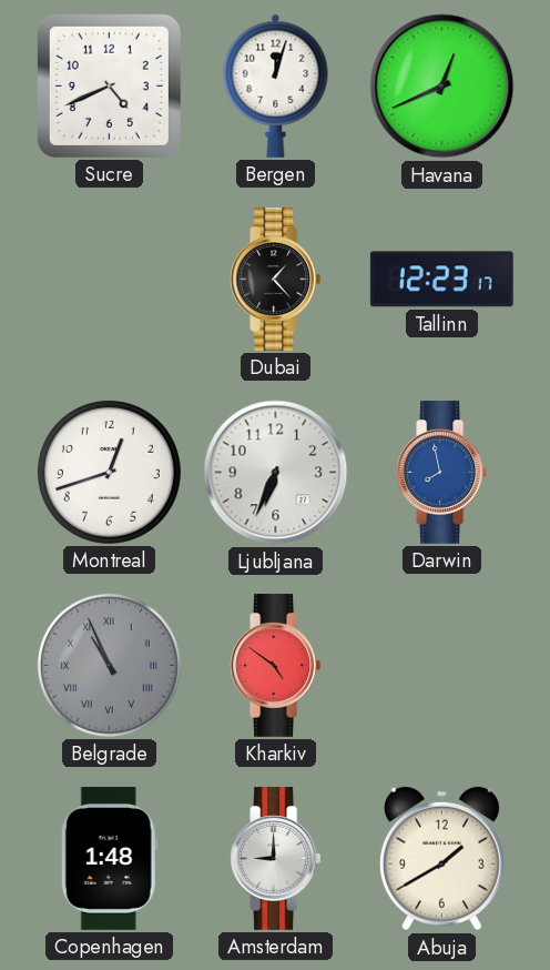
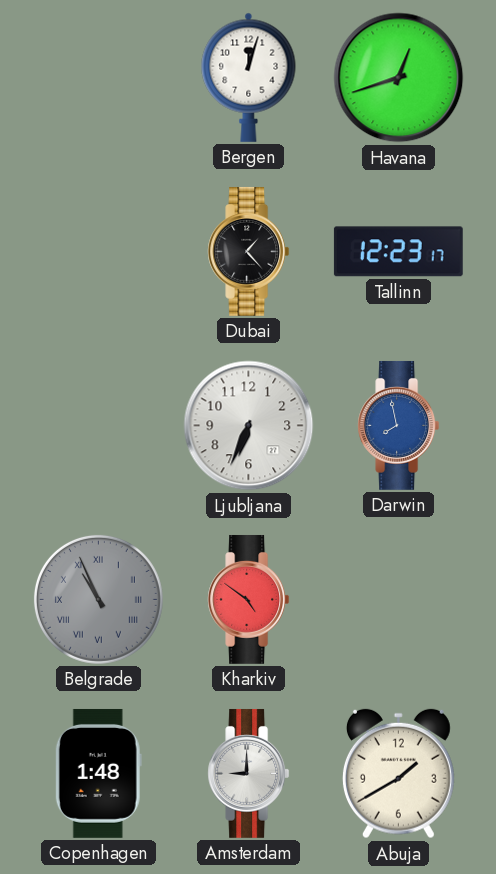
Sucre: 4:41 -> none
Havana: 12:41 -> 12:42
Montreal: 12:42 -> none
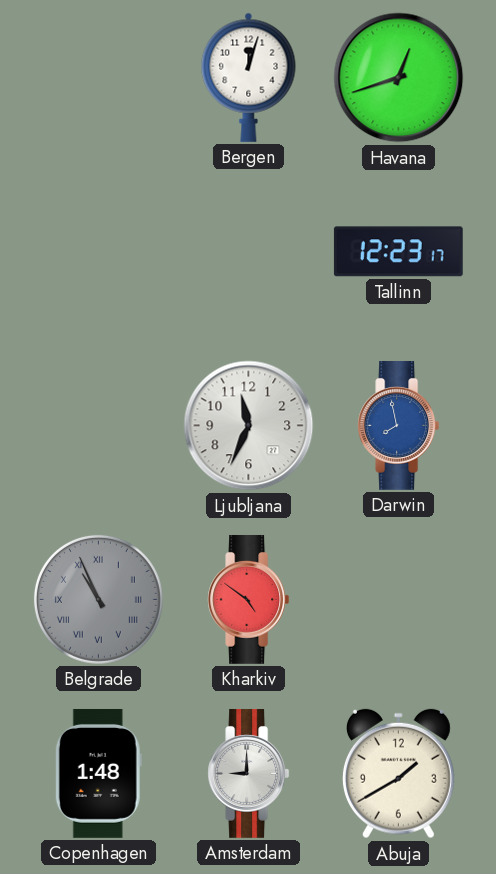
Dubai: 1:23 -> none
Ljubljana: 6:34 -> 11:34
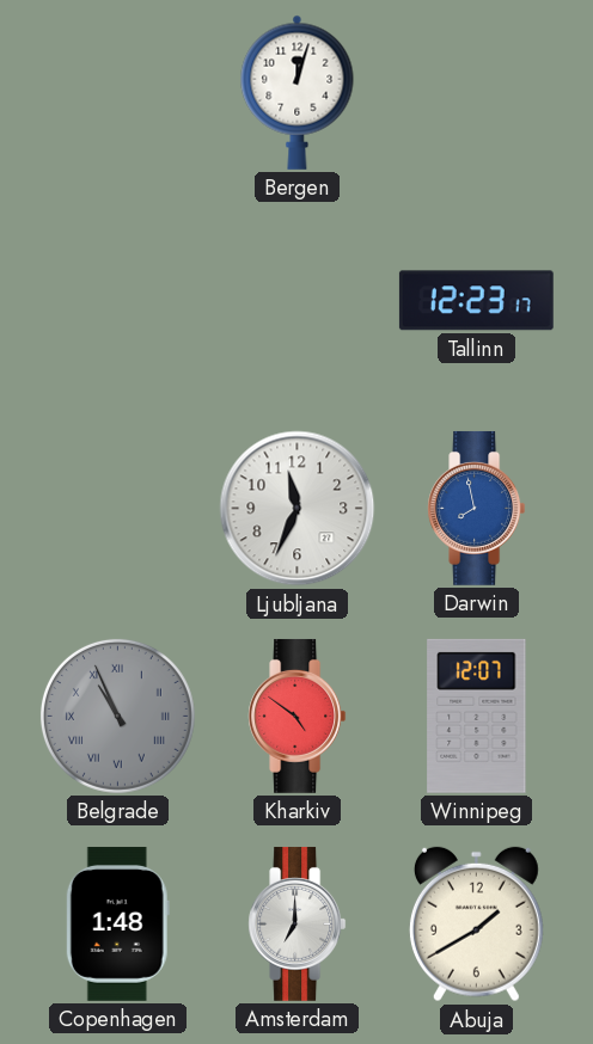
Havana: 12:42 -> none
Winnipeg: none -> 12:07
Amsterdam: 9:00 -> 7:00
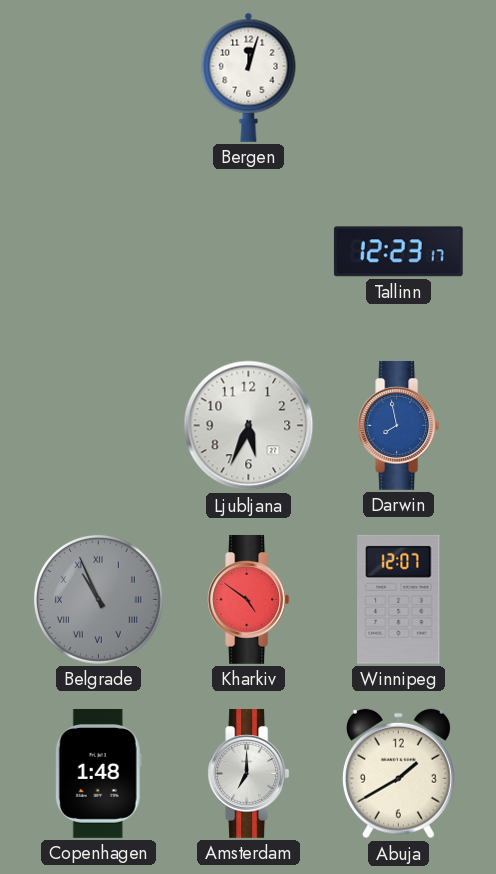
Ljubljana: 11:34 -> 5:34
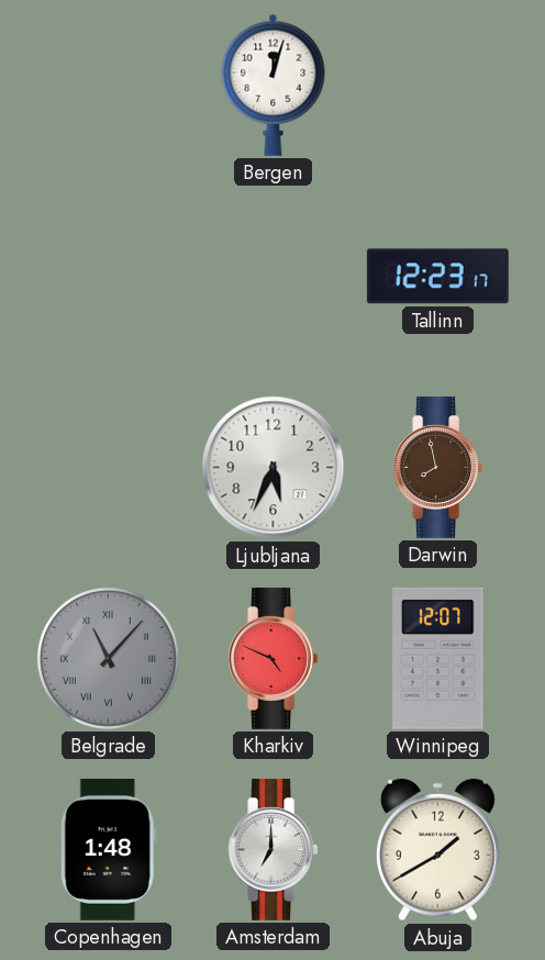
Darwin dial: blue -> brown
Belgrade: 10:56 -> 11:07
Kharkiv: 4:51 -> 4:49
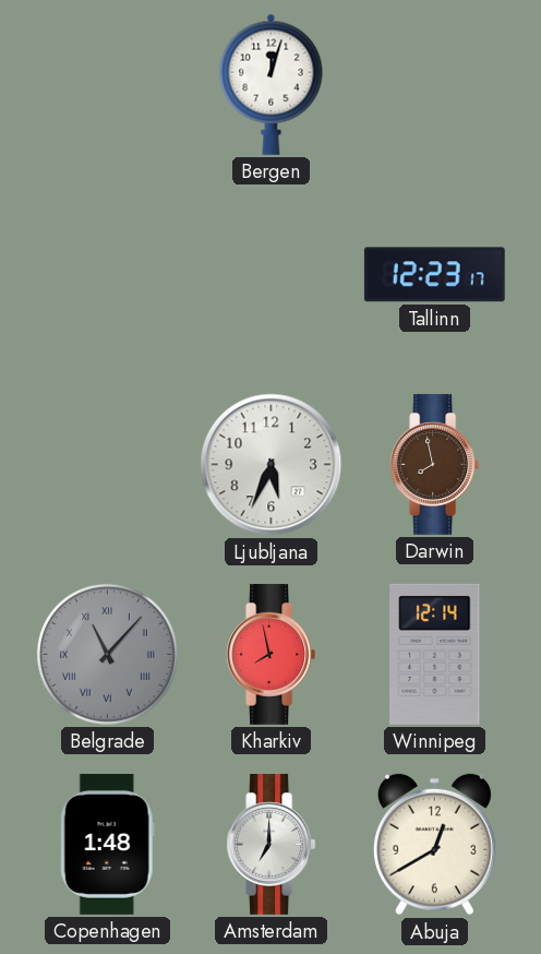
Kharkiv: 4:49 -> 7:58
Winnipeg: 12:07 -> 12:14
Abuja: 1:40 -> 12:40
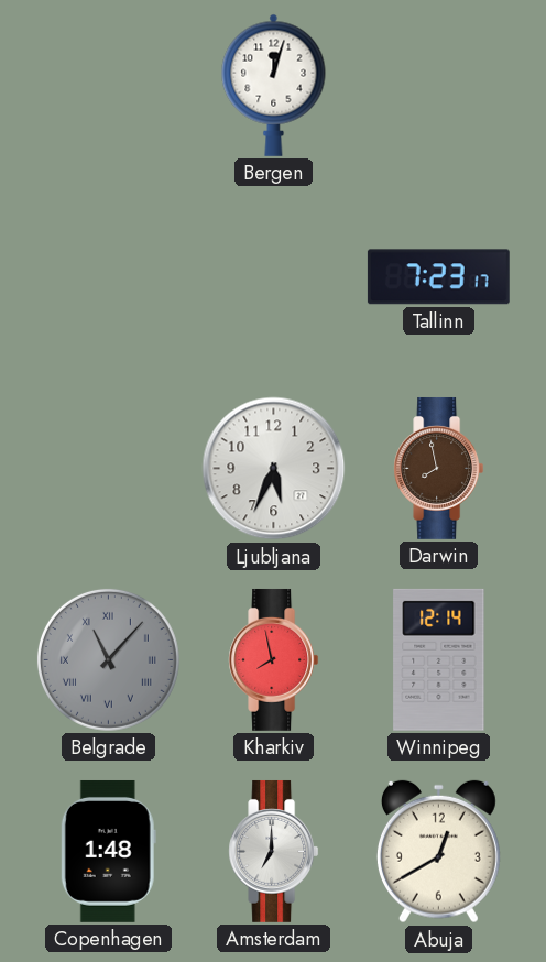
Tallinn: 12:23 -> 7:23
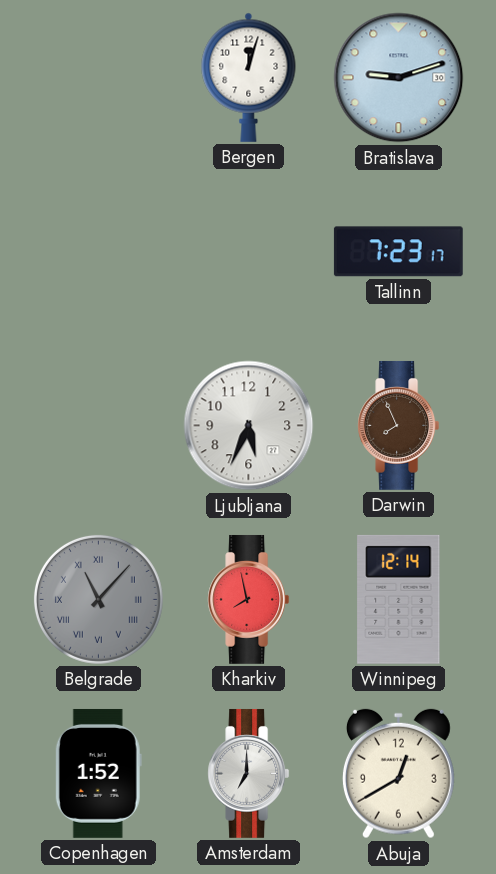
Bratislava: none -> 9:12
Darwin: 7:58 -> 7:56
Copenhagen: 1:48 -> 1:52
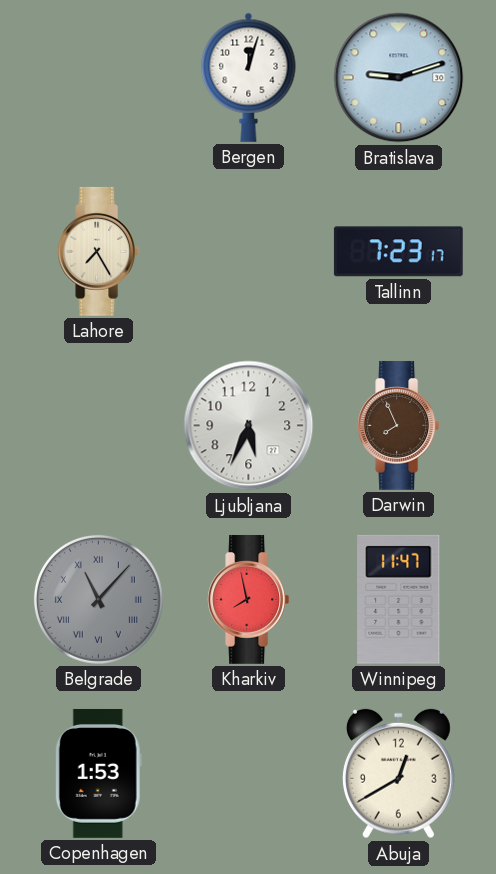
Lahore: none -> 7:25
Winnipeg: 12:14 -> 11:47
Copenhagen: 1:52 -> 1:53
Amsterdam: 7:00 -> none
